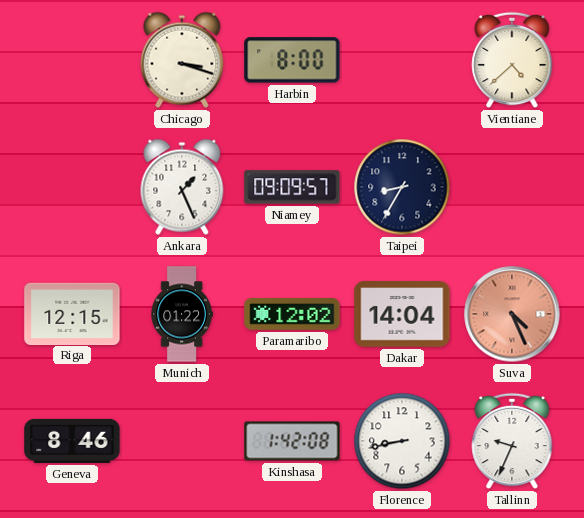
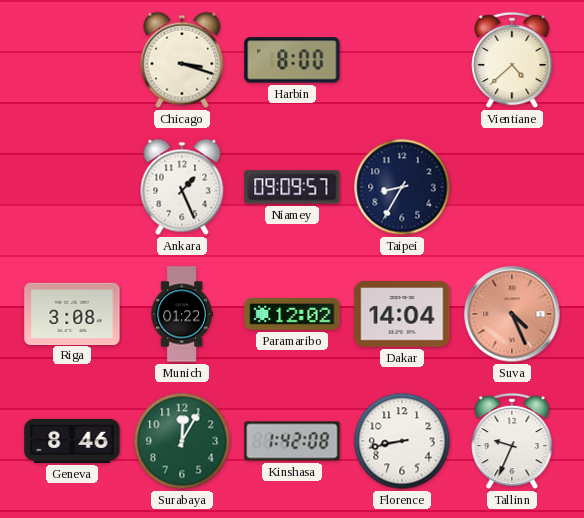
Riga: 12:15 -> 3:08
Surabaya: none -> 12:05
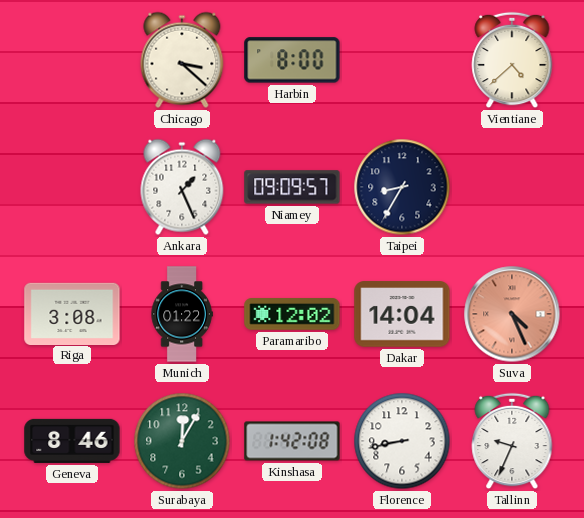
Chicago: 3:18 -> 3:22
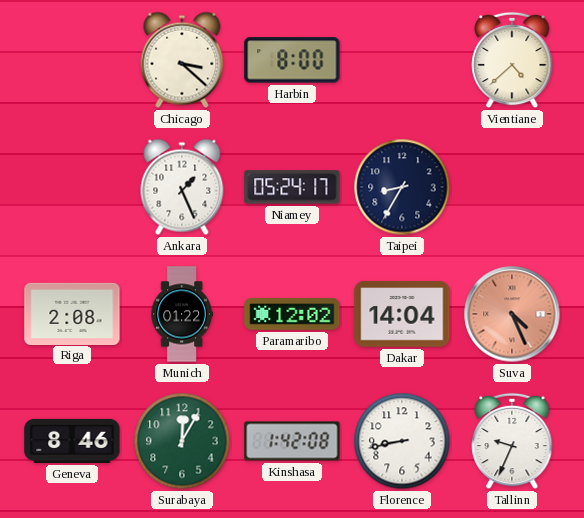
Niamey: 09:09 -> 05:24
Riga: 3:08 -> 2:08
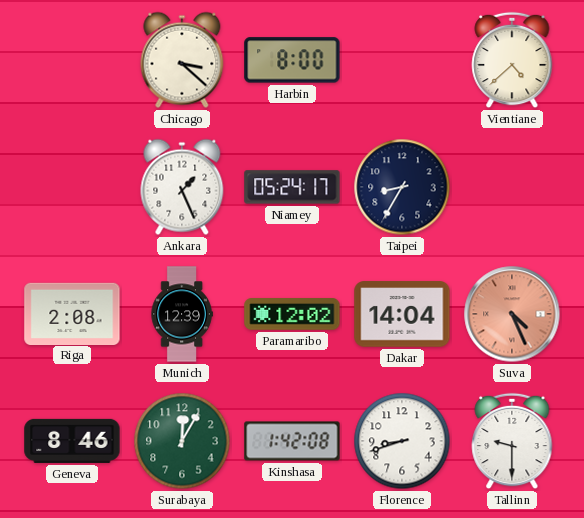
Munich: 01:22 -> 12:39
Florence: 8:43 -> 8:42
Tallinn: 9:34 -> 9:30
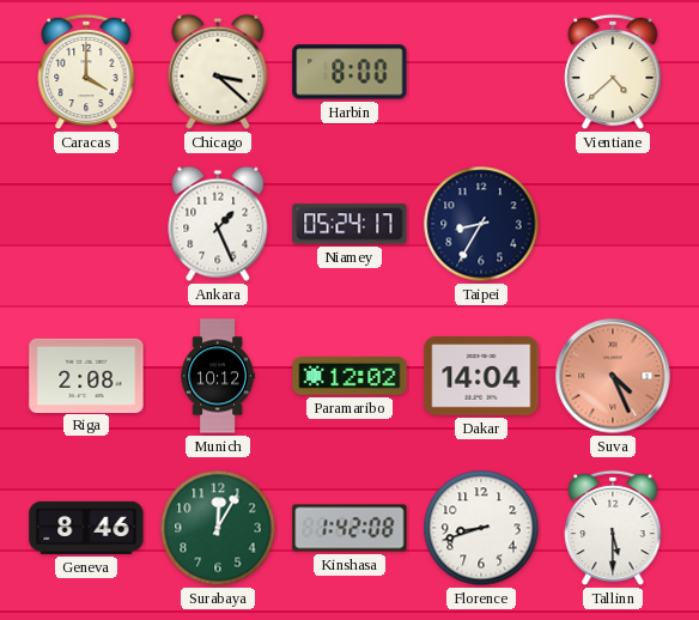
Caracas: none -> 4:00
Munich: 12:39 -> 10:12
Tallinn: 9:30 -> 5:30
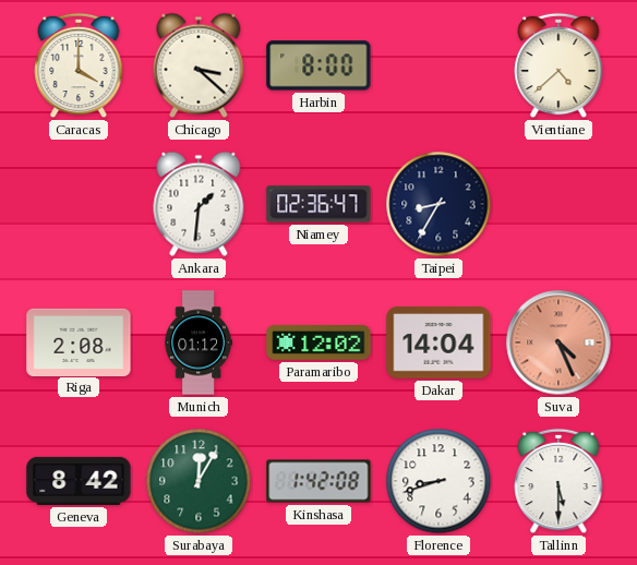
Ankara: 1:26 -> 1:31
Niamey: 05:24 -> 02:36
Munich: 10:12 -> 01:12
Geneva: 8:46 -> 8:42
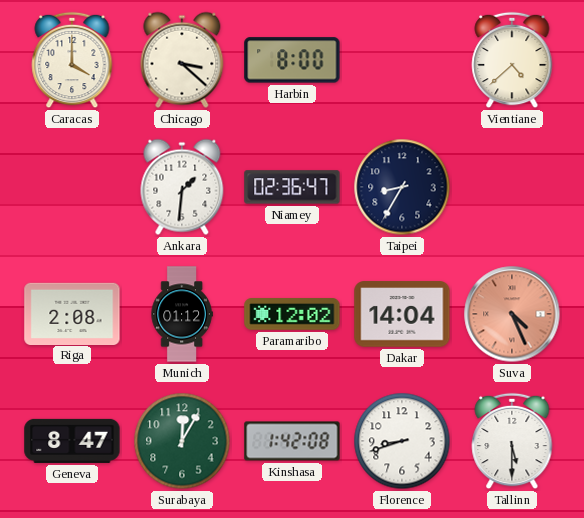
Geneva: 8:42 -> 8:47
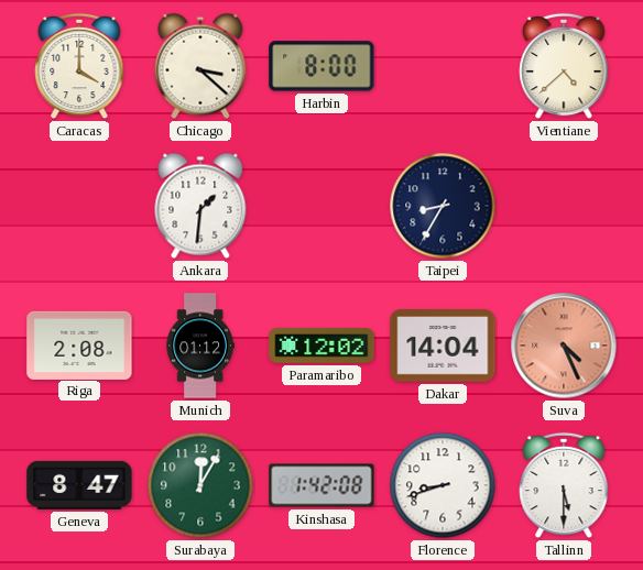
Niamey: 02:36 -> none
